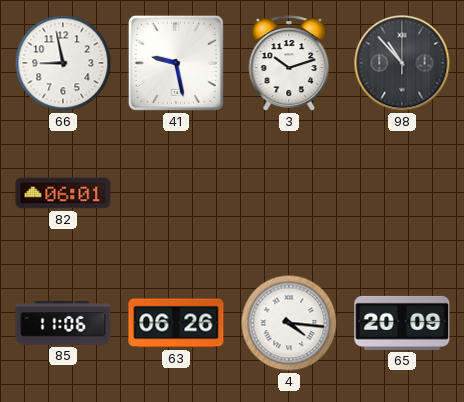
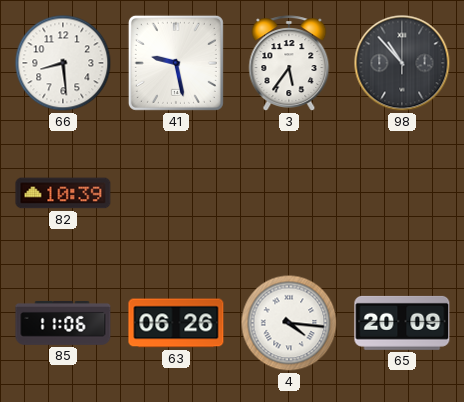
66: 8:58 -> 8:29
3: 10:12 -> 5:36
82: 06:01 -> 10:39
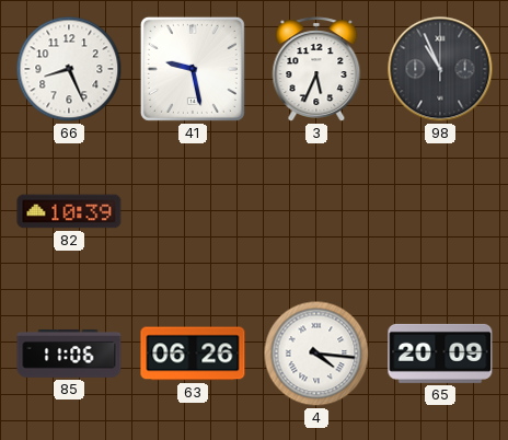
66: 8:29 -> 8:26
3: 5:36 -> 5:34
98: 10:53 -> 10:56
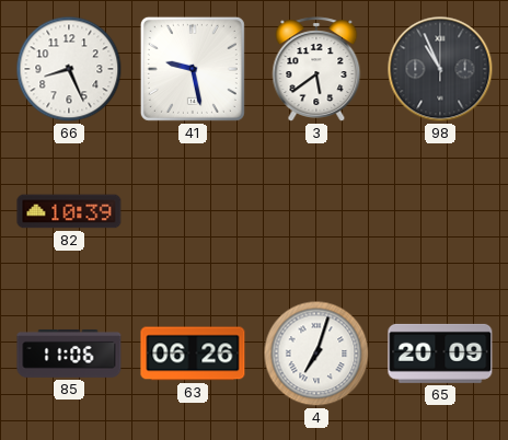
3: 5:34 -> 5:39
4: 4:16 -> 7:03
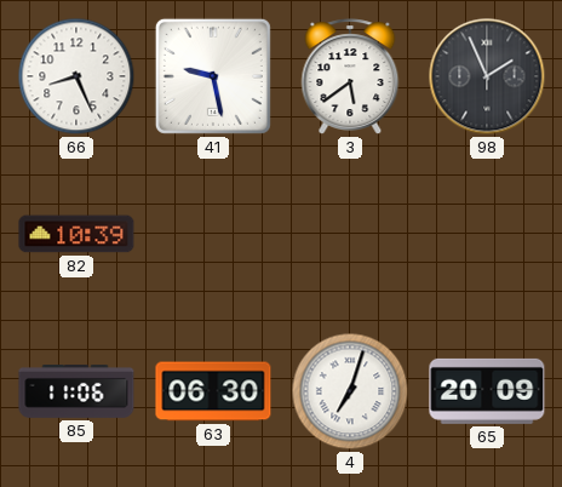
98: 10:56 -> 1:56
63: 06:26 -> 06:30
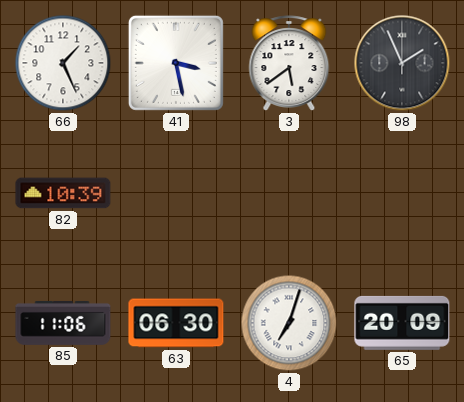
66: 8:26 -> 1:26
41: 9:28 -> 3:28
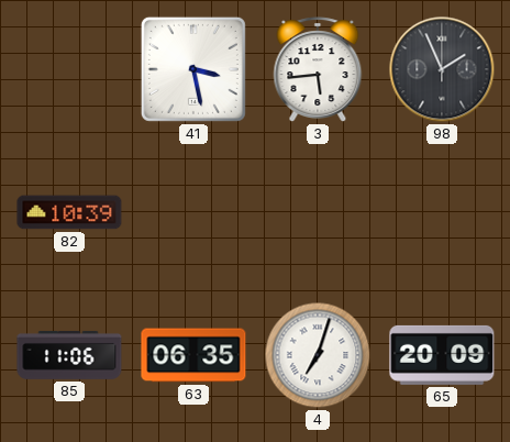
66: 1:26 -> none
3: 5:39 -> 5:44
63: 06:30 -> 06:35
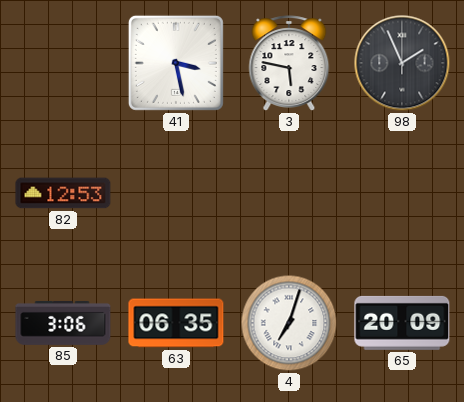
3: 5:44 -> 5:47
82: 10:39 -> 12:53
85: 11:06 -> 3:06
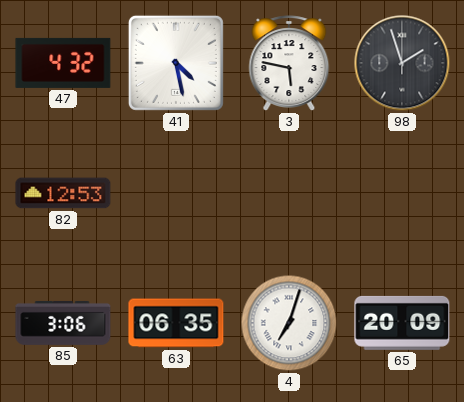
47: none -> 4:32
41: 3:28 -> 4:28
98: 1:56 -> 1:57
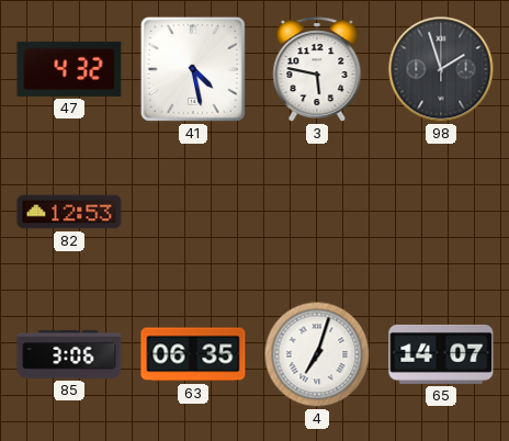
65: 20:09 -> 14:07
